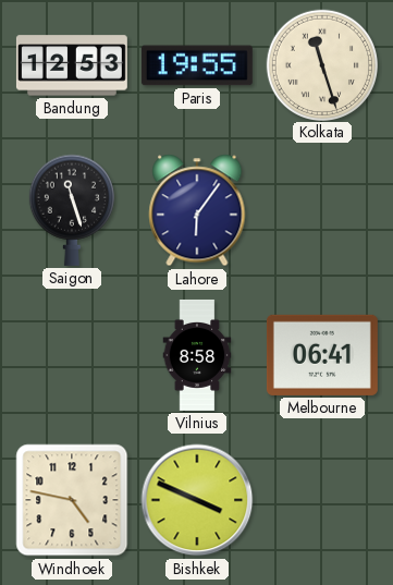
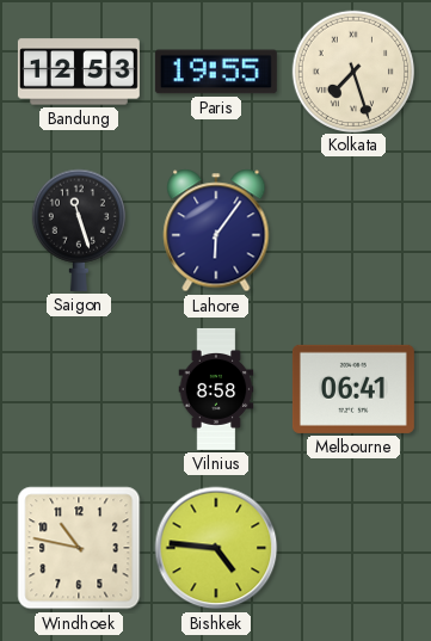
Kolkata: 11:27 -> 7:27
Windhoek: 4:47 -> 10:47
Bishkek: 3:49 -> 4:46
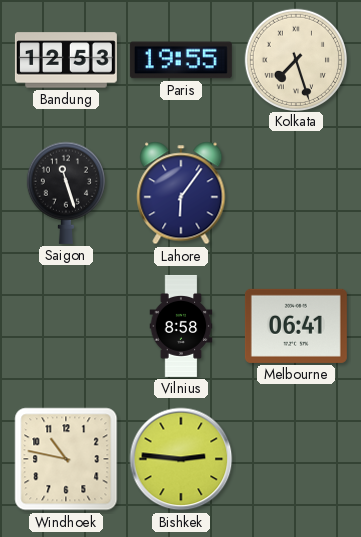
Bishkek: 4:46 -> 2:46
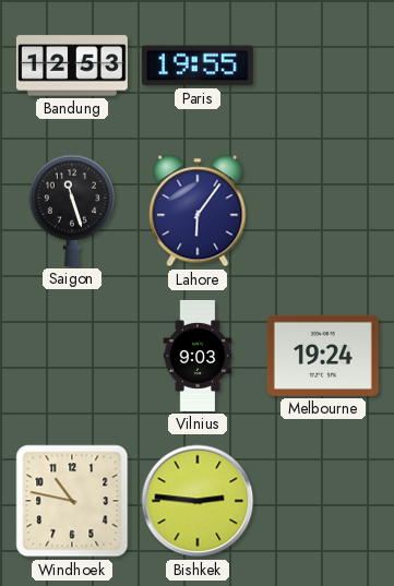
Kolkata: 7:27 -> none
Vilnius: 8:58 -> 9:03
Melbourne: 06:41 -> 19:24
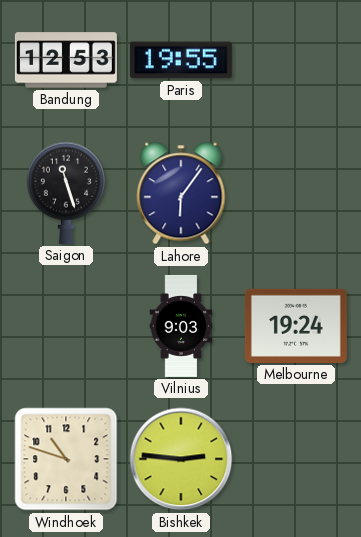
Windhoek: 10:47 -> 10:48
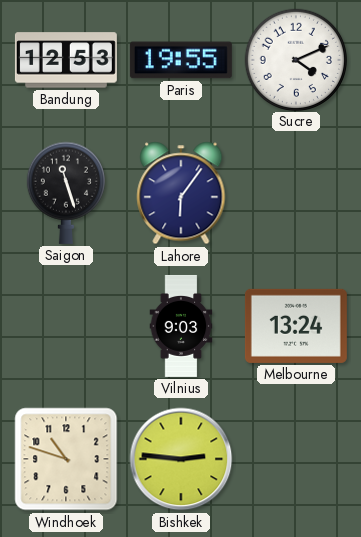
Sucre: none -> 4:11
Melbourne: 19:24 -> 13:24
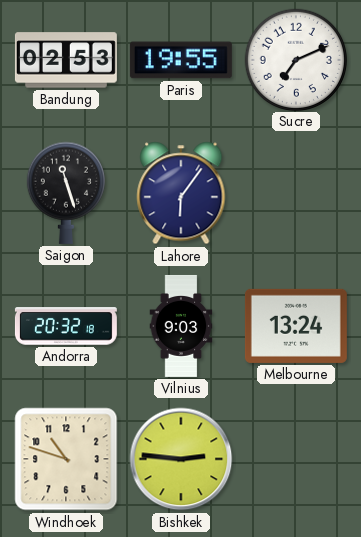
Bandung: 12:53 -> 02:53
Sucre: 4:11 -> 7:11
Andorra: none -> 20:32
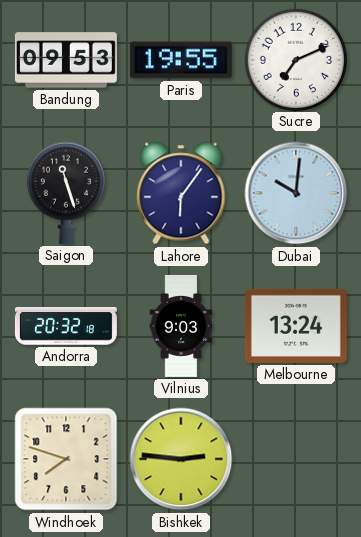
Bandung: 02:53 -> 09:53
Dubai: none -> 10:01
Windhoek: 10:48 -> 7:48
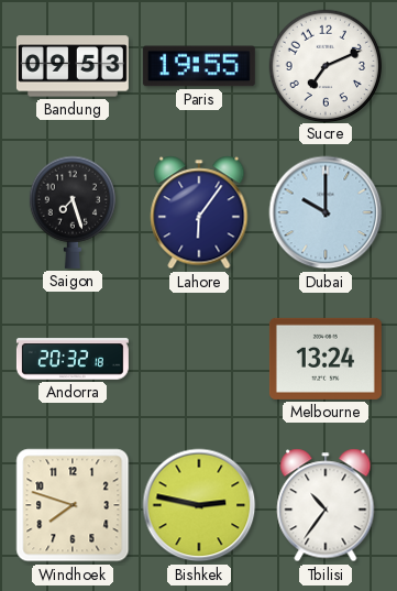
Saigon: 11:27 -> 7:27
Dubai: 10:01 -> 10:00
Vilnius: 9:03 -> none
Bishkek: 2:46 -> 2:47
Tbilisi: none -> 10:36
